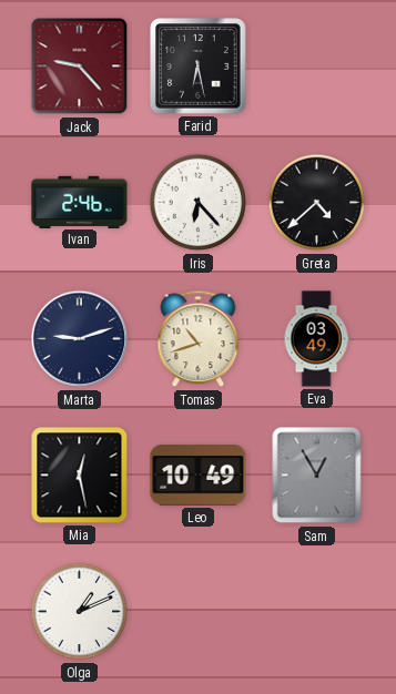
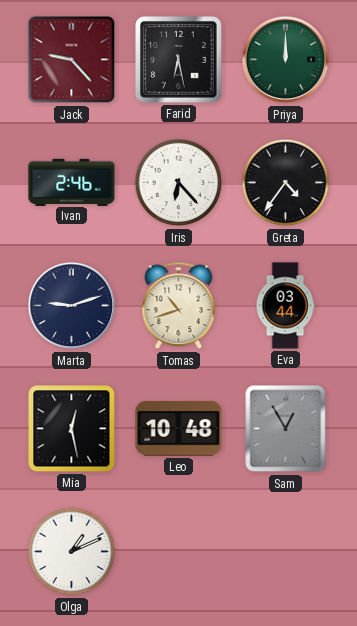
Priya: none -> 12:00
Greta: 4:38 -> 4:36
Eva: 03:49 -> 03:44
Leo: 10:49 -> 10:48
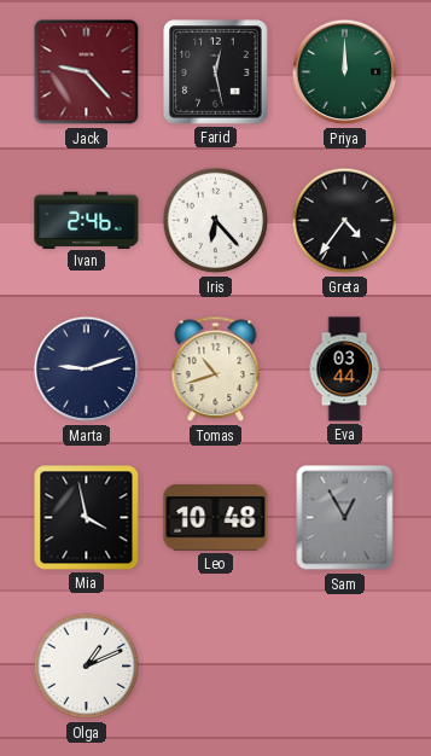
Farid: 6:28 -> 12:28
Mia: 12:28 -> 3:58
